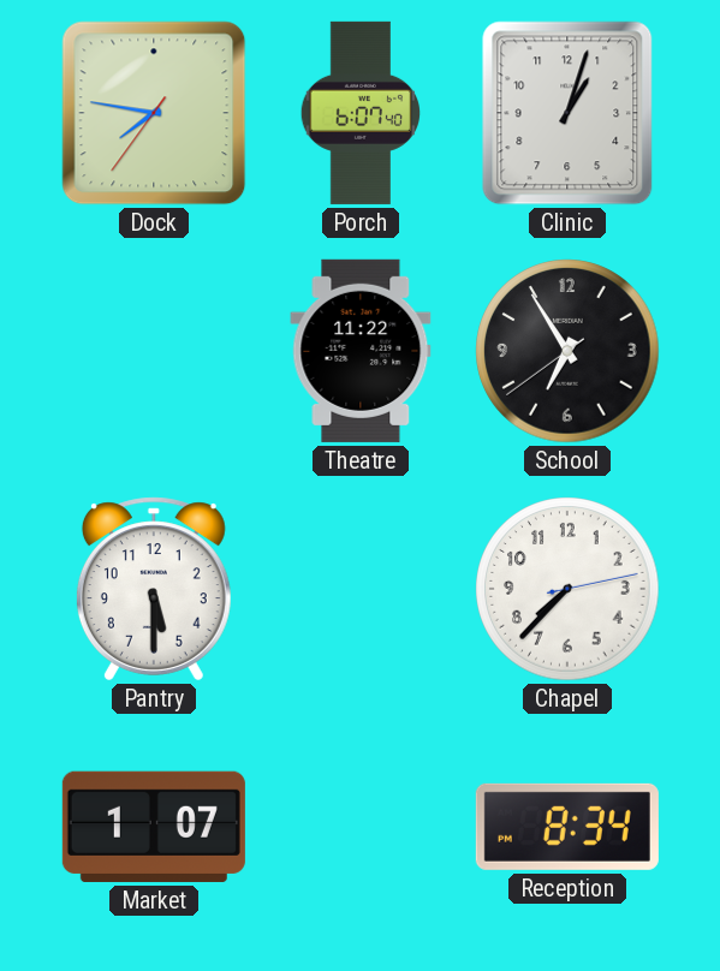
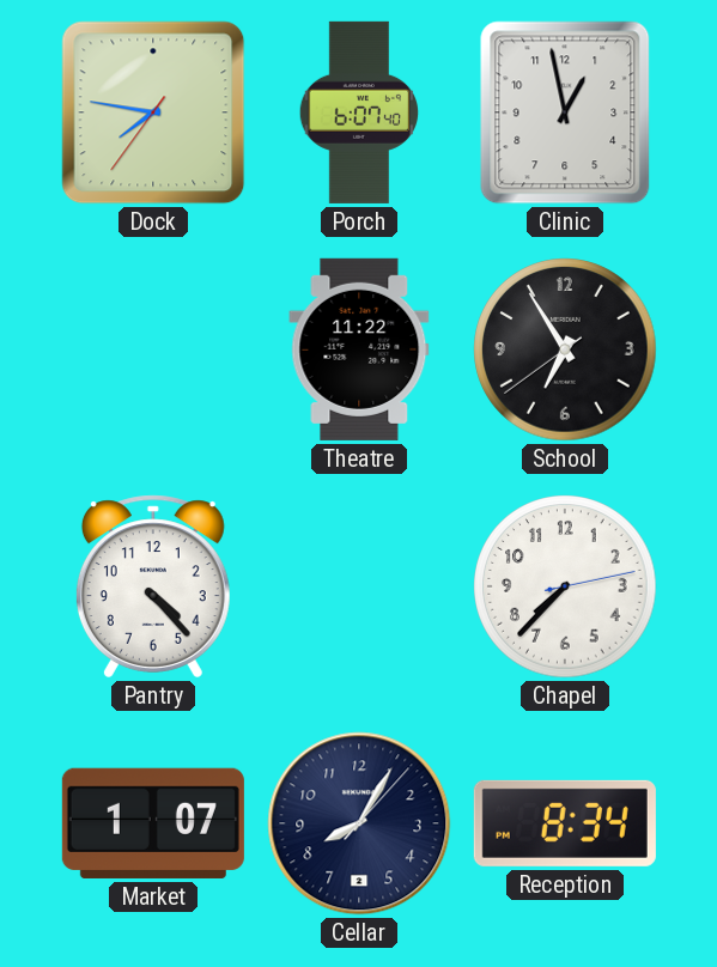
Clinic: 1:03 -> 12:58
Pantry: 5:30 -> 4:23
Cellar: none -> 8:05
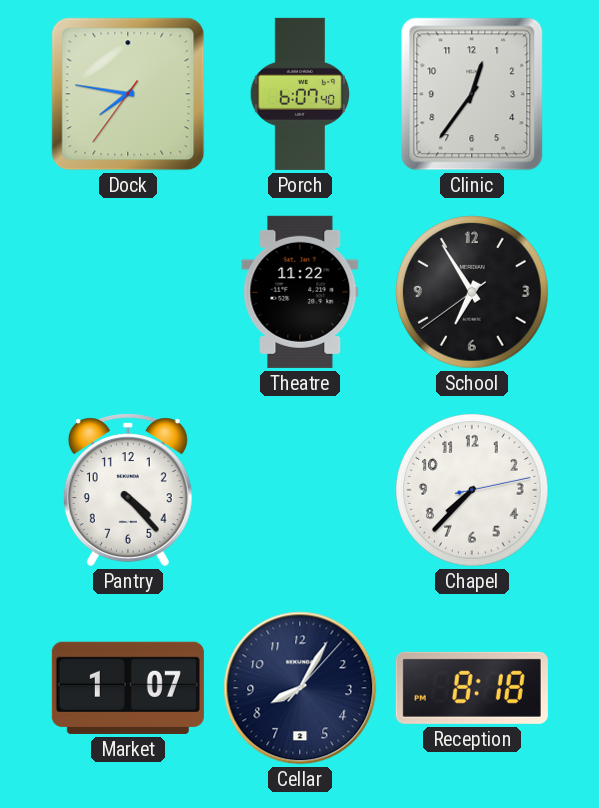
Clinic: 12:58 -> 12:36
Reception: 8:34 -> 8:18
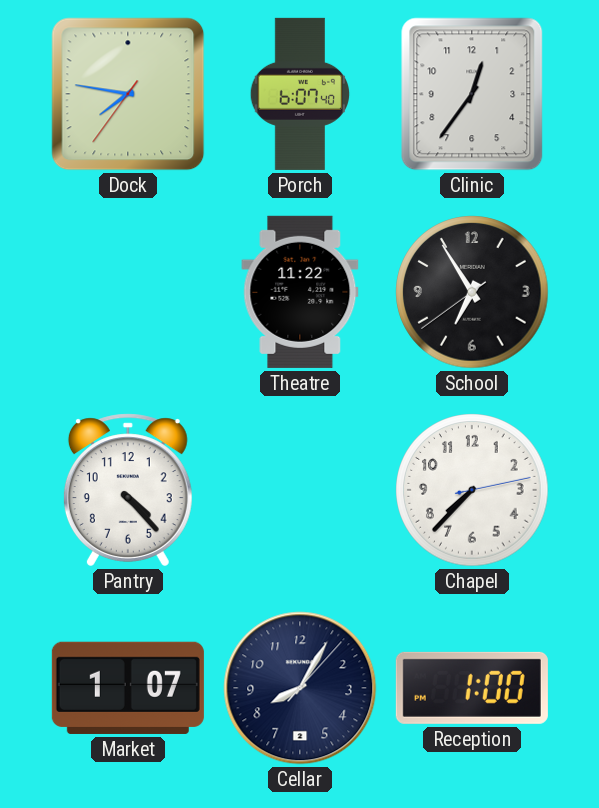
Reception: 8:18 -> 1:00
